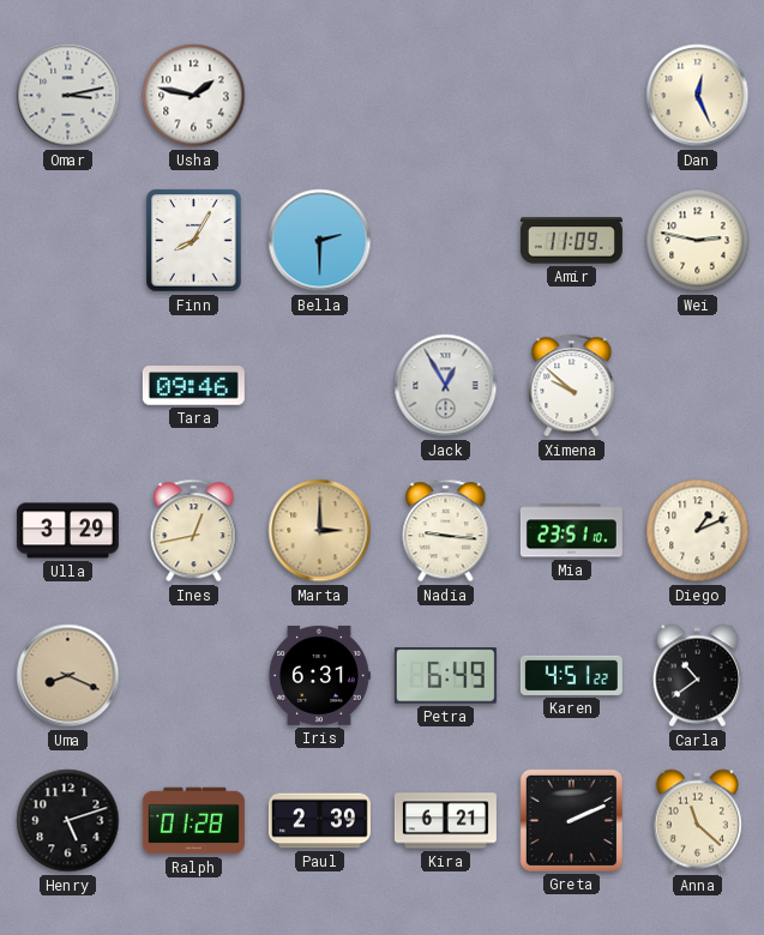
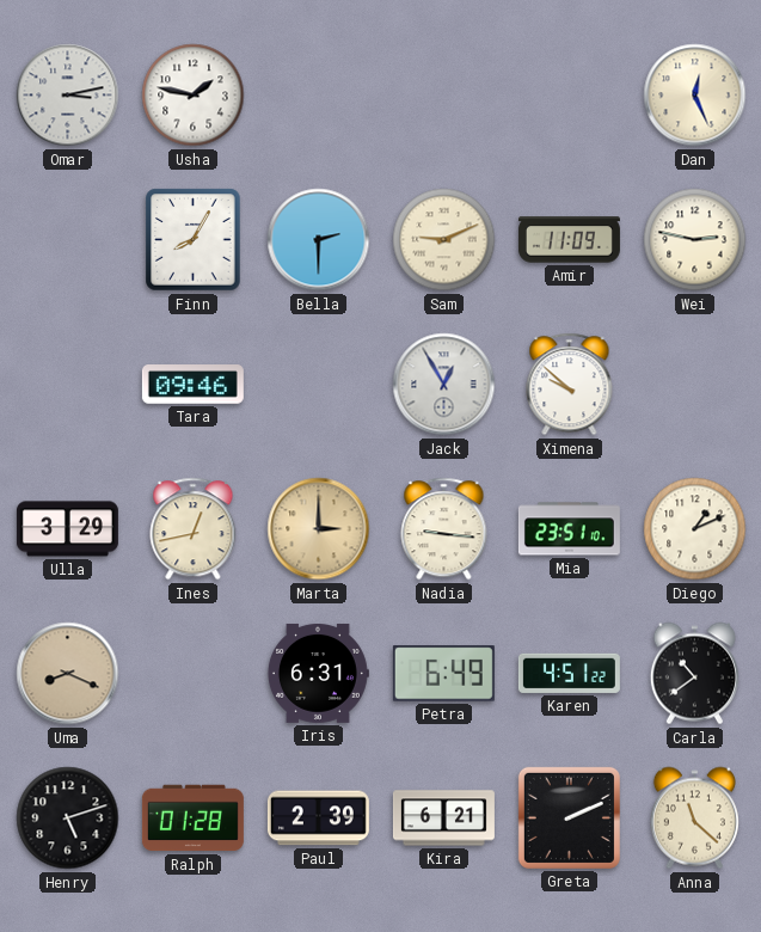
Sam: none -> 9:11
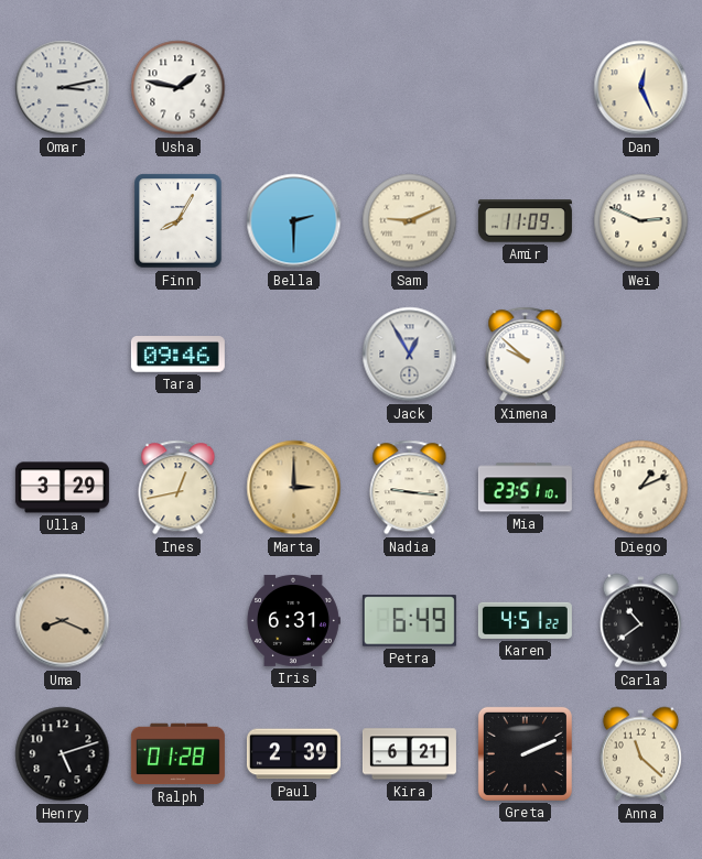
Wei: 2:47 -> 2:49
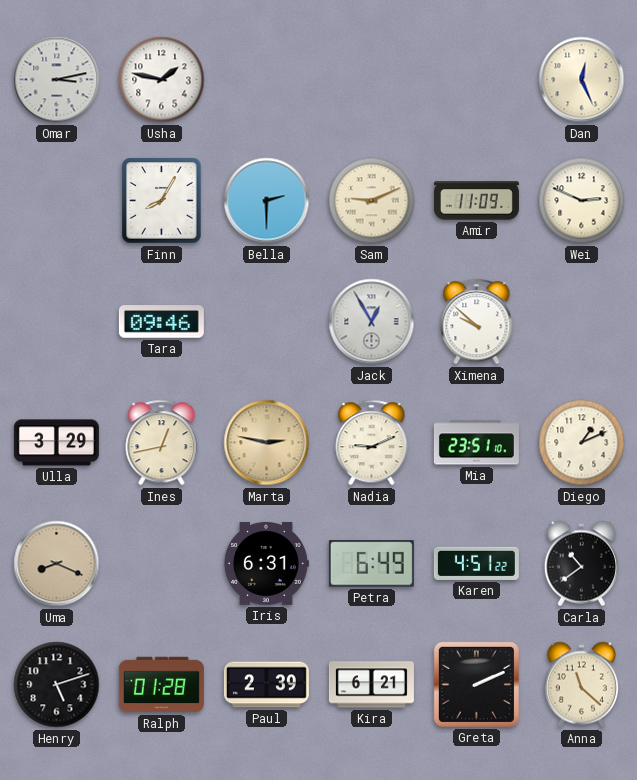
Marta: 3:00 -> 2:47
Nadia: 9:16 -> 9:11
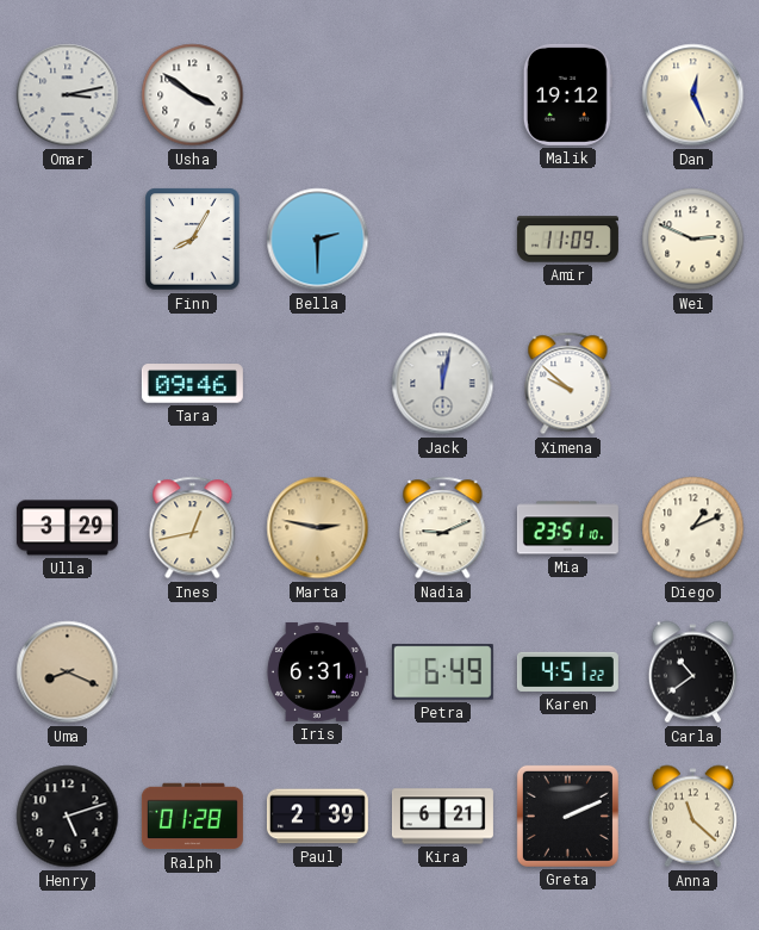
Usha: 1:47 -> 3:51
Malik: none -> 19:12
Sam: 9:11 -> none
Jack: 12:55 -> 12:02
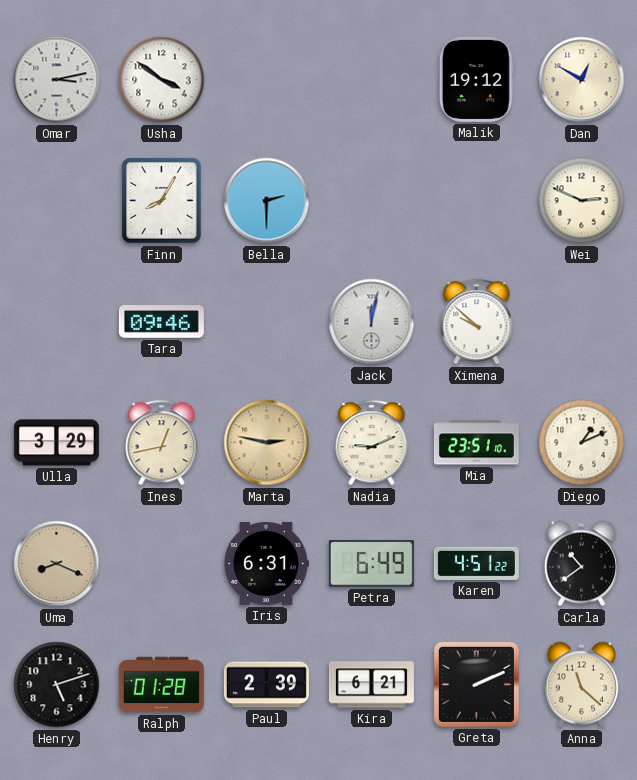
Dan: 12:26 -> 12:50
Amir: 11:09 -> none
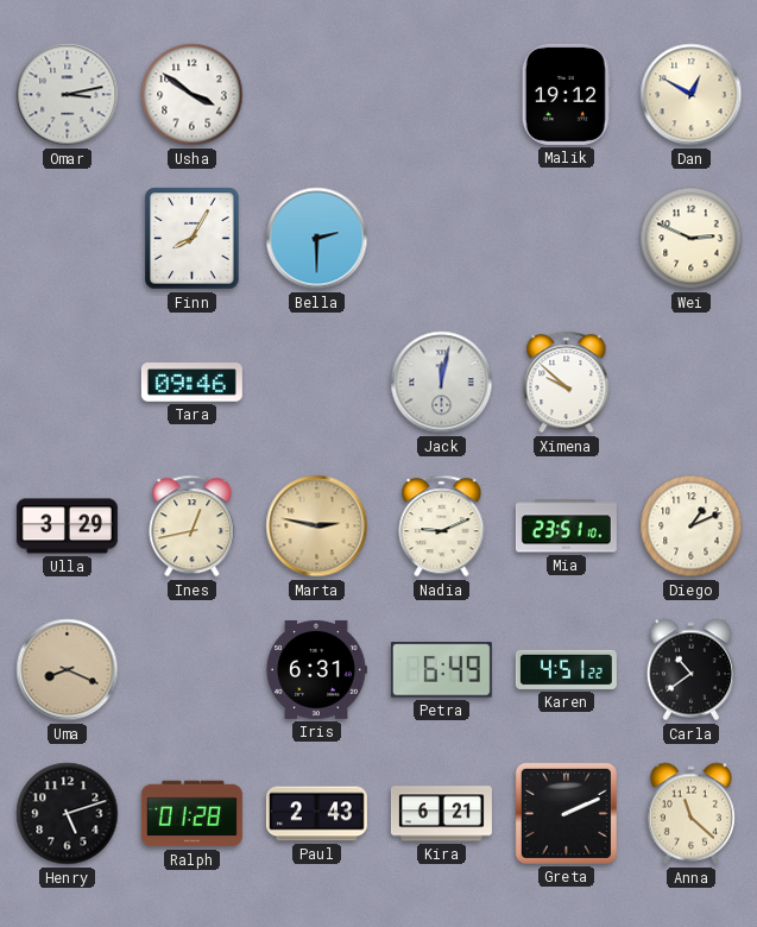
Paul: 2:39 -> 2:43
